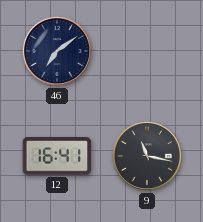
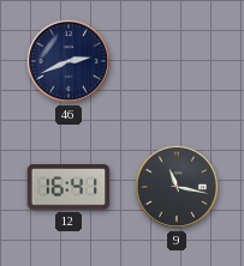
46: 7:09 -> 2:41
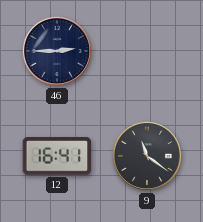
46: 2:41 -> 2:45
9: 11:17 -> 11:21
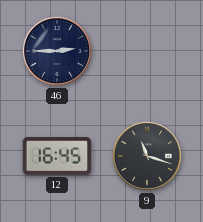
12: 16:41 -> 16:45
9: 11:21 -> 11:18
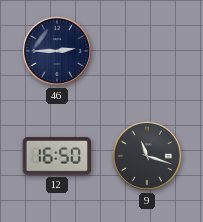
12: 16:45 -> 16:50
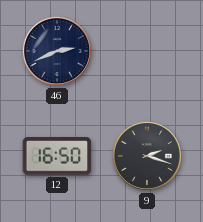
46: 2:45 -> 2:41
9: 11:18 -> 2:18
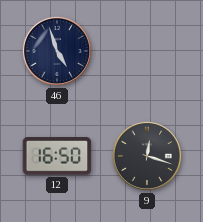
46: 2:41 -> 4:57
9: 2:18 -> 12:18
